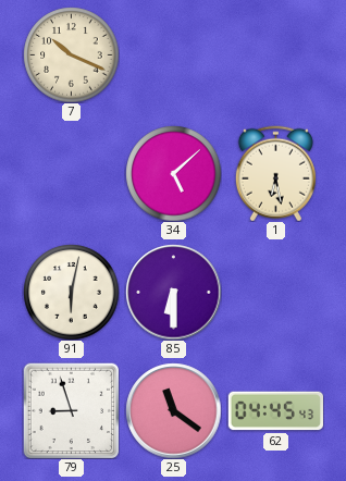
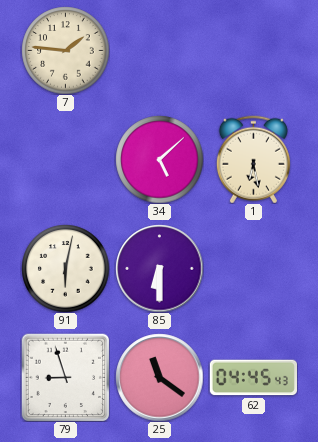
7: 10:19 -> 1:46
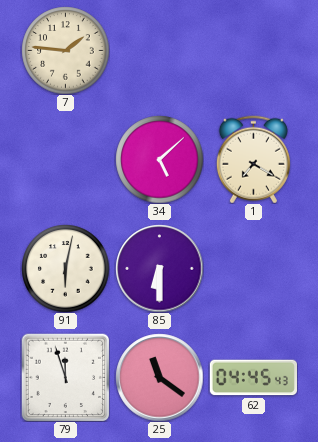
1: 6:28 -> 7:20
79: 8:57 -> 11:57
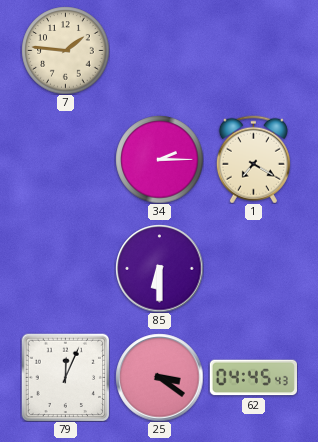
34: 5:08 -> 2:15
91: 6:02 -> none
79: 11:57 -> 12:04
25: 11:21 -> 3:21
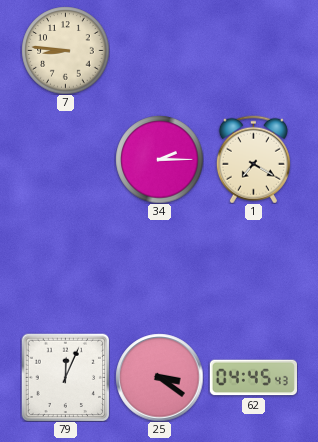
7: 1:46 -> 8:46
85: 6:30 -> none
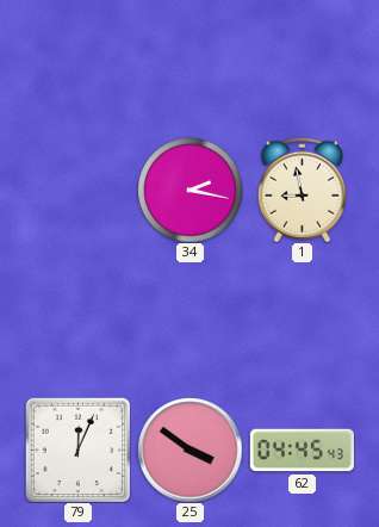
7: 8:46 -> none
34: 2:15 -> 2:17
1: 7:20 -> 8:58
25: 3:21 -> 3:51
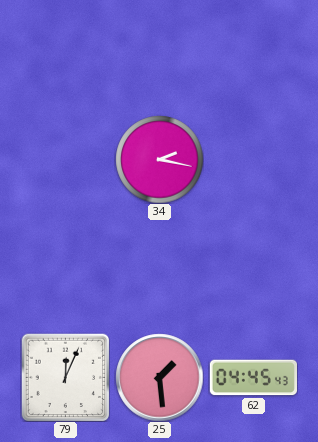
1: 8:58 -> none
25: 3:51 -> 1:29
